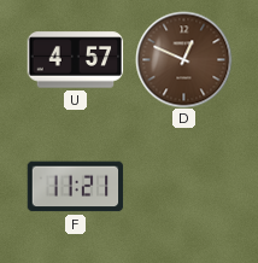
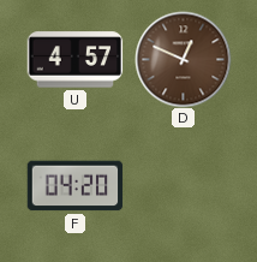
F: 11:21 -> 04:20
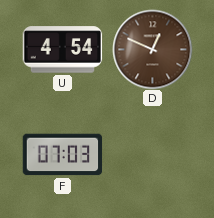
U: 4:57 -> 4:54
F: 04:20 -> 07:03
